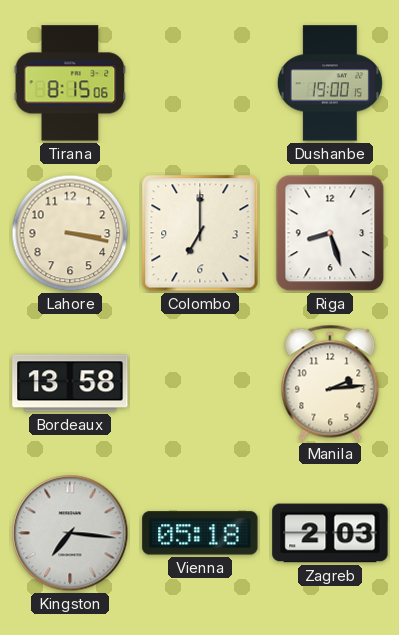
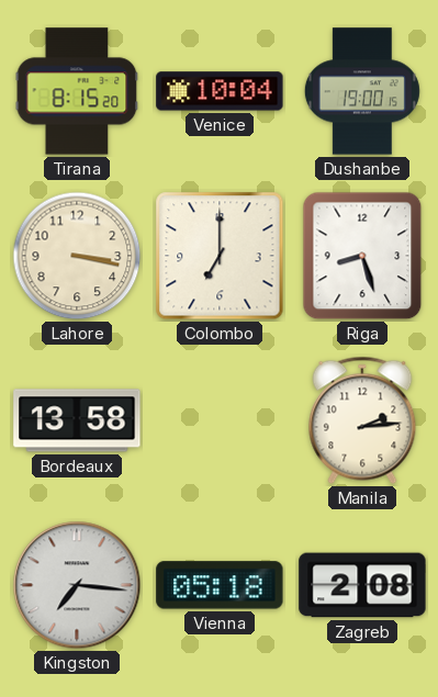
Tirana: 8:15:06 -> 8:15:20
Venice: none -> 10:04
Zagreb: 2:03 -> 2:08
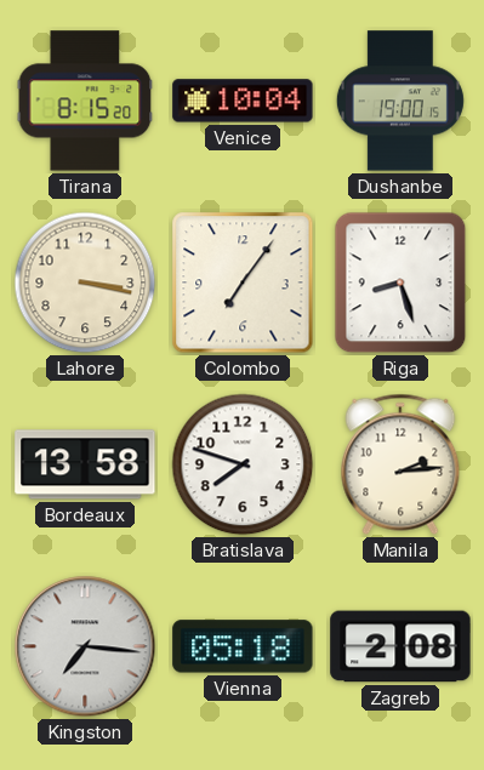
Colombo: 7:00 -> 7:06
Bratislava: none -> 7:48
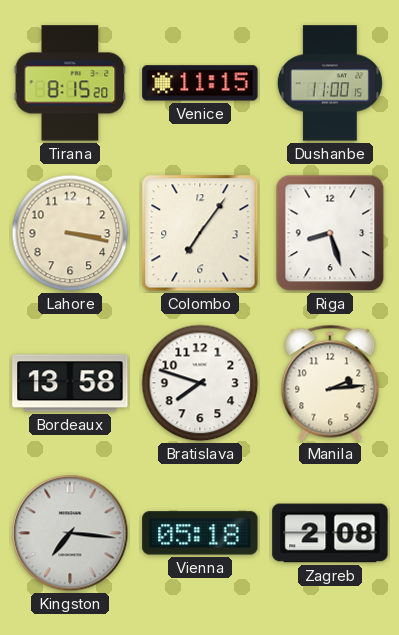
Venice: 10:04 -> 11:15
Dushanbe: 19:00 -> 11:00
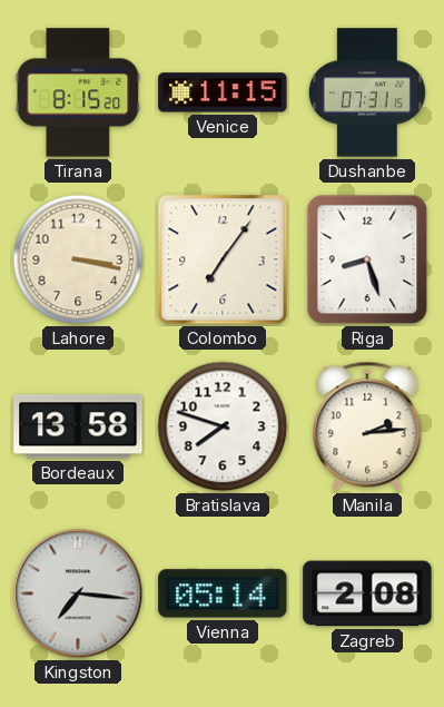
Dushanbe: 11:00 -> 07:31
Vienna: 05:18 -> 05:14
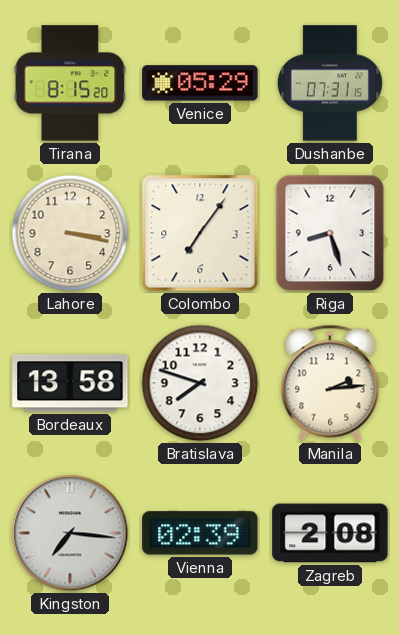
Venice: 11:15 -> 05:29
Vienna: 05:14 -> 02:39
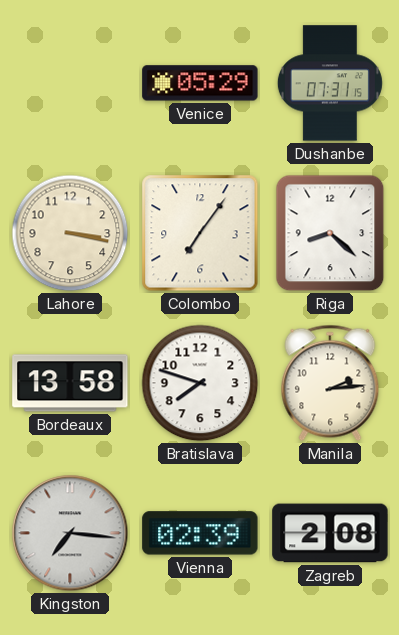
Tirana: 8:15 -> none
Riga: 8:27 -> 8:22
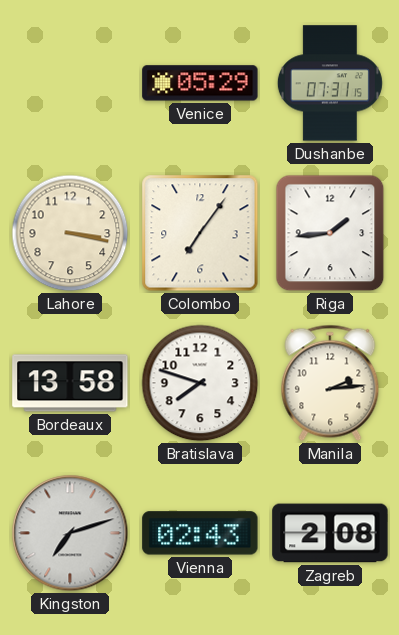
Riga: 8:22 -> 1:44
Kingston: 7:16 -> 7:12
Vienna: 02:39 -> 02:43
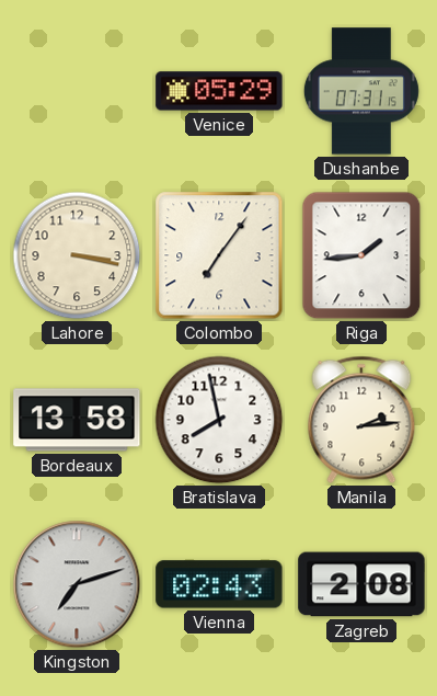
Bratislava: 7:48 -> 7:58
